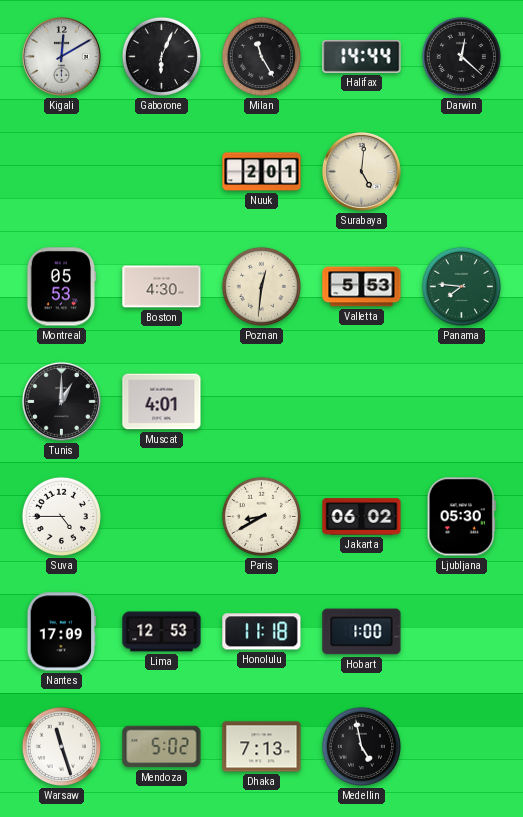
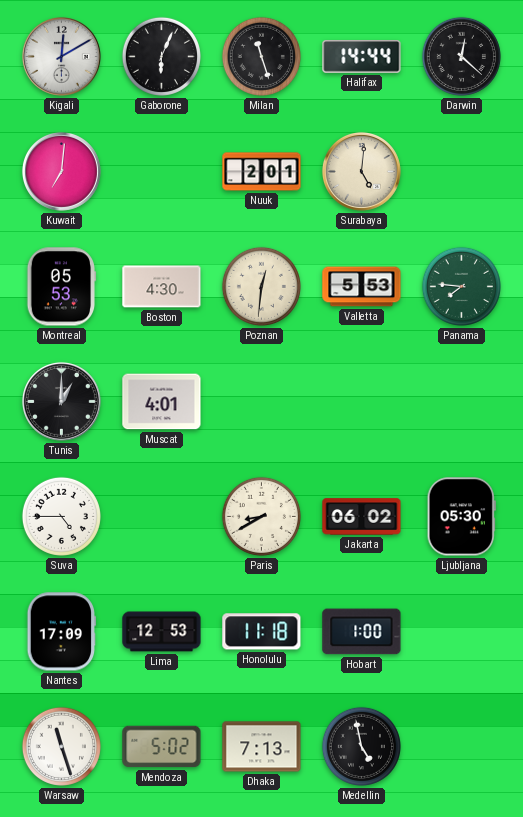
Milan: 11:25 -> 11:27
Kuwait: none -> 7:01
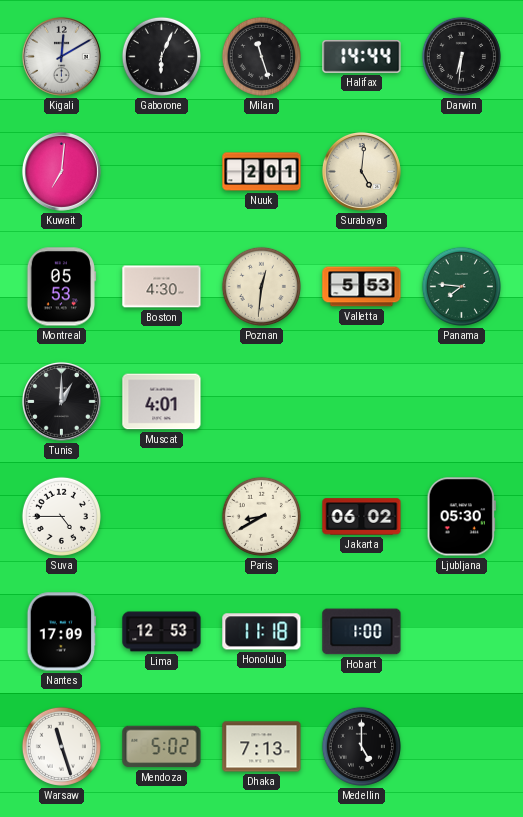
Darwin: 12:22 -> 6:31
Medellin: 4:58 -> 5:00
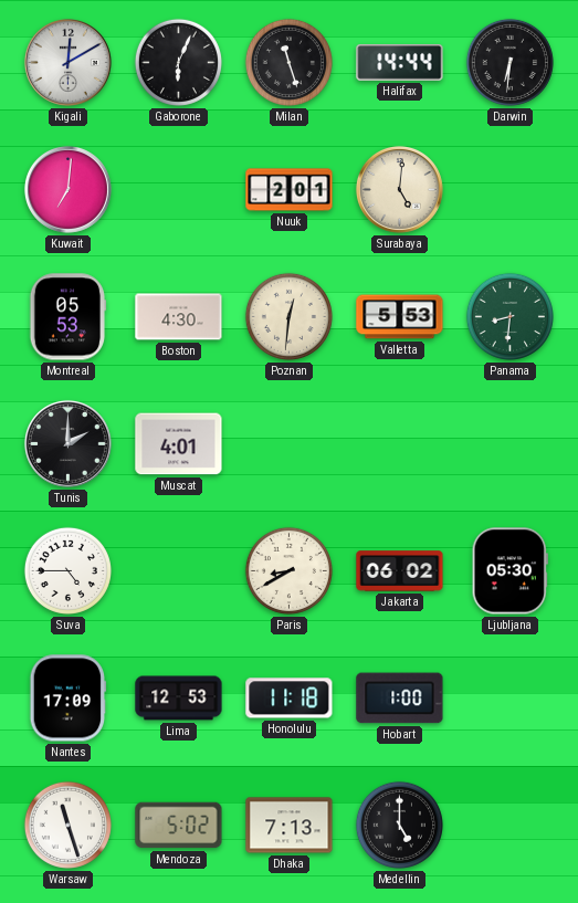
Panama: 7:46 -> 8:31
Tunis: 1:00 -> 2:00
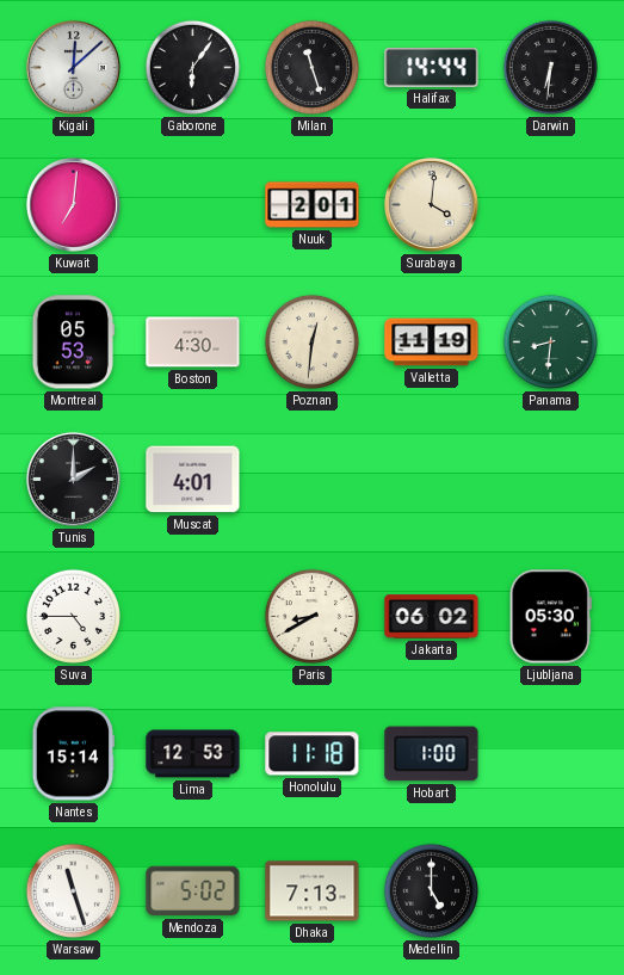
Kigali: 12:10 -> 12:08
Gaborone: 6:04 -> 6:06
Surabaya: 5:01 -> 4:01
Valletta: 5:53 -> 11:19
Nantes: 17:09 -> 15:14
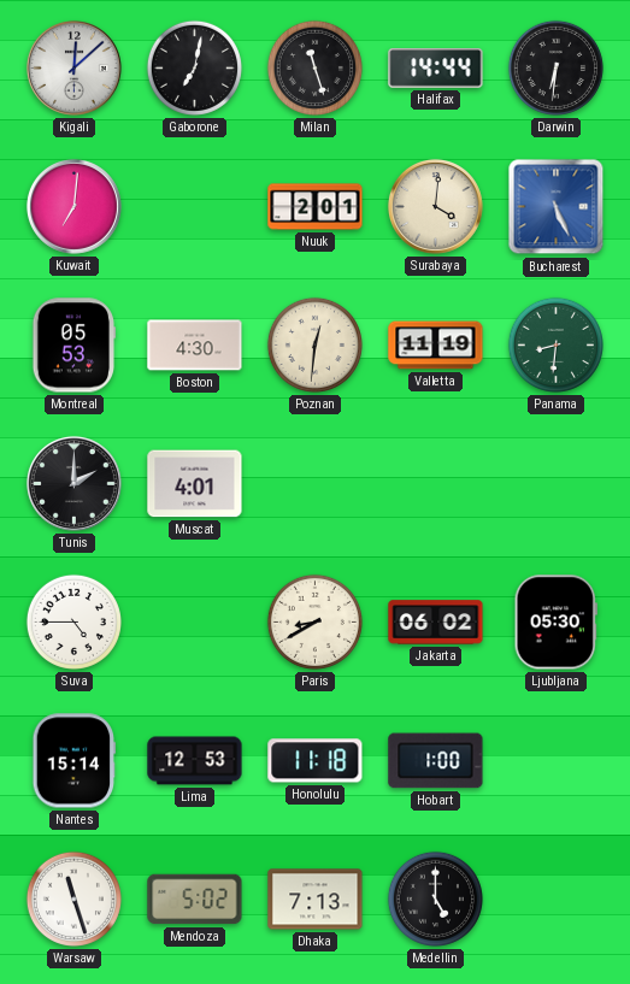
Gaborone: 6:06 -> 7:02
Bucharest: none -> 5:26
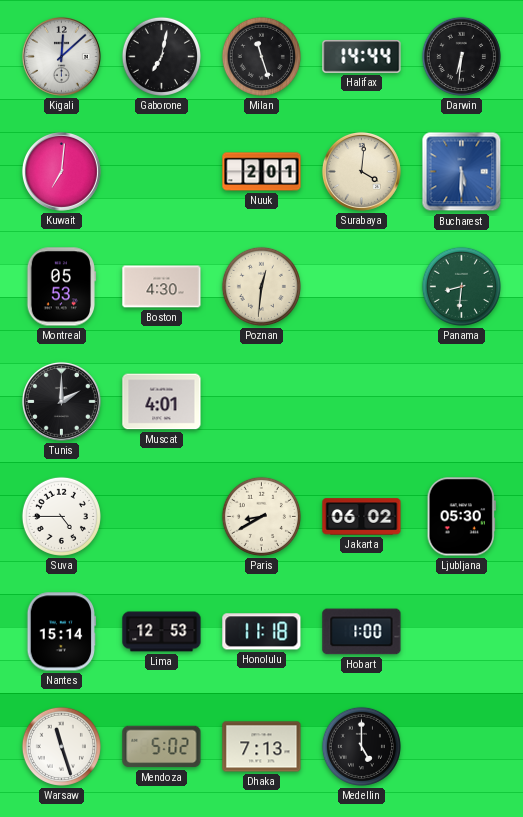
Bucharest: 5:26 -> 5:30
Valletta: 11:19 -> none
